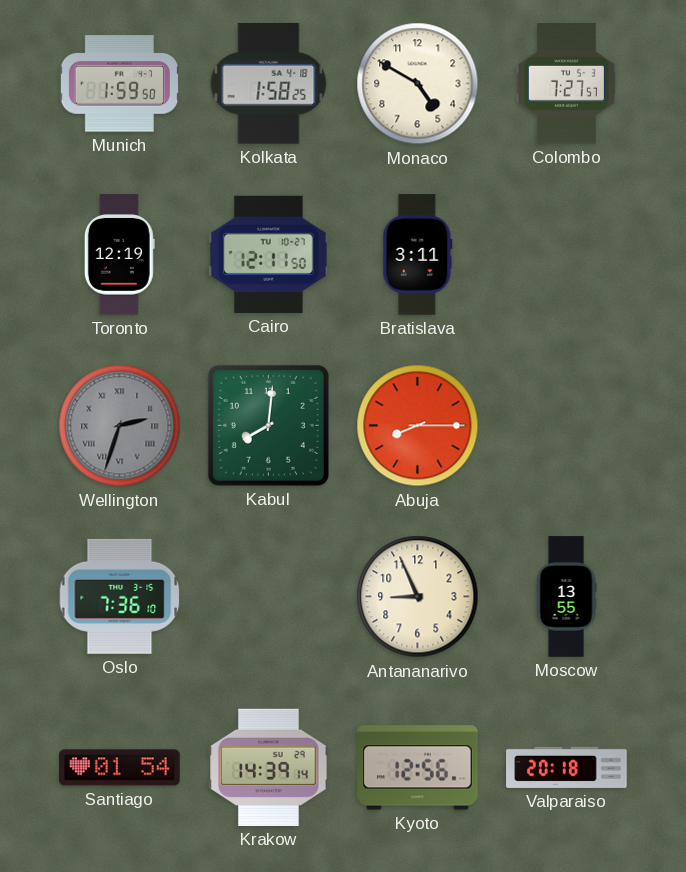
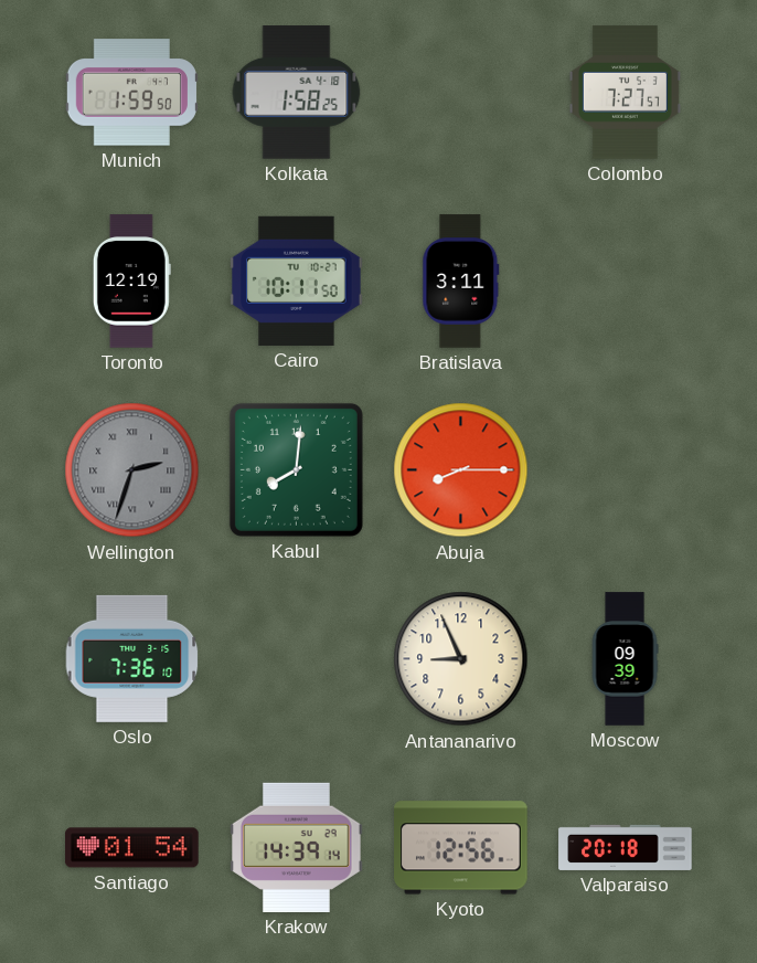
Monaco: 4:50 -> none
Cairo: 12:11 -> 10:11
Moscow: 13:55 -> 09:39
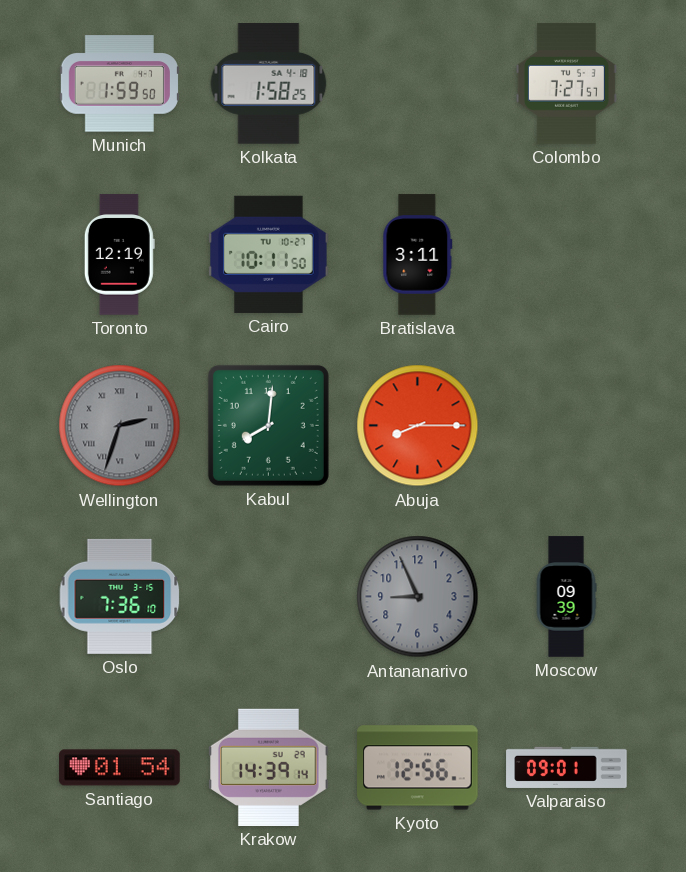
Antananarivo dial: cream -> grey
Valparaiso: 20:18 -> 09:01
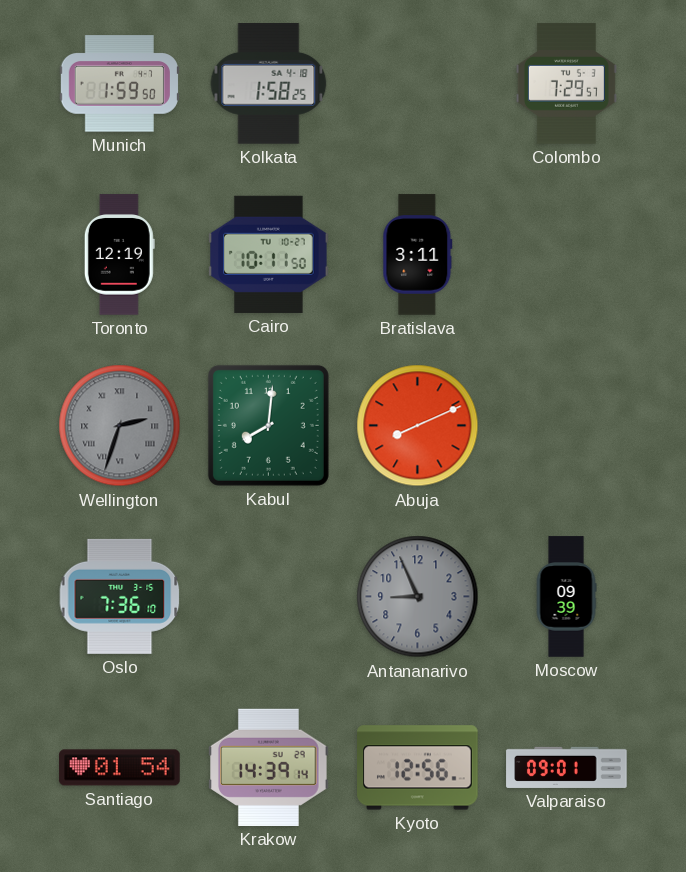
Colombo: 7:27 -> 7:29
Abuja: 8:15 -> 8:11
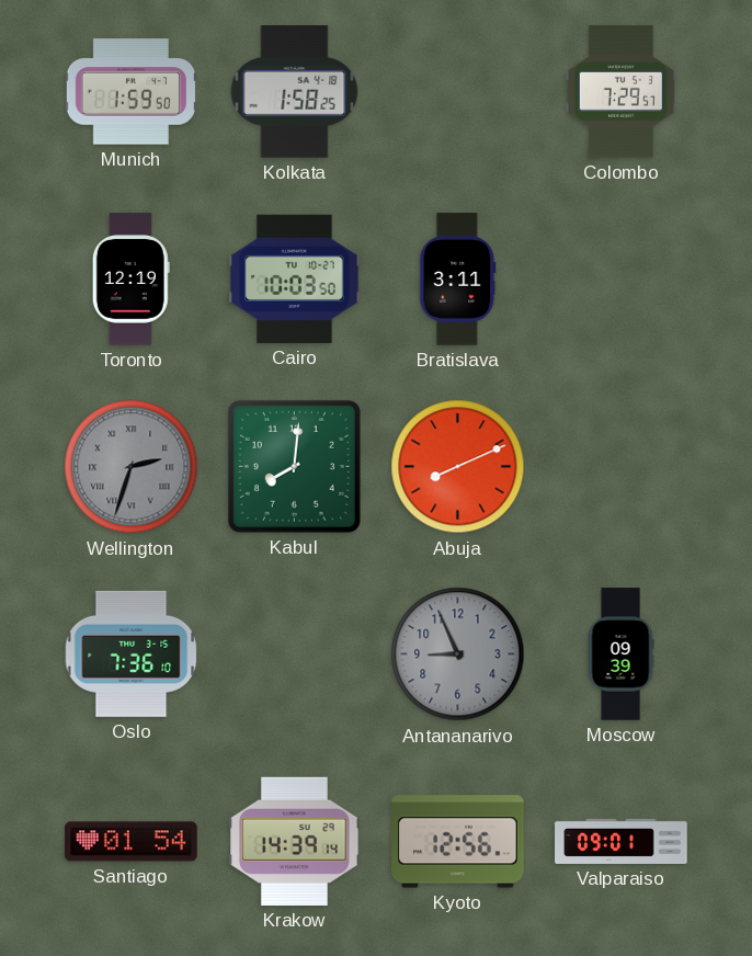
Cairo: 10:11 -> 10:03
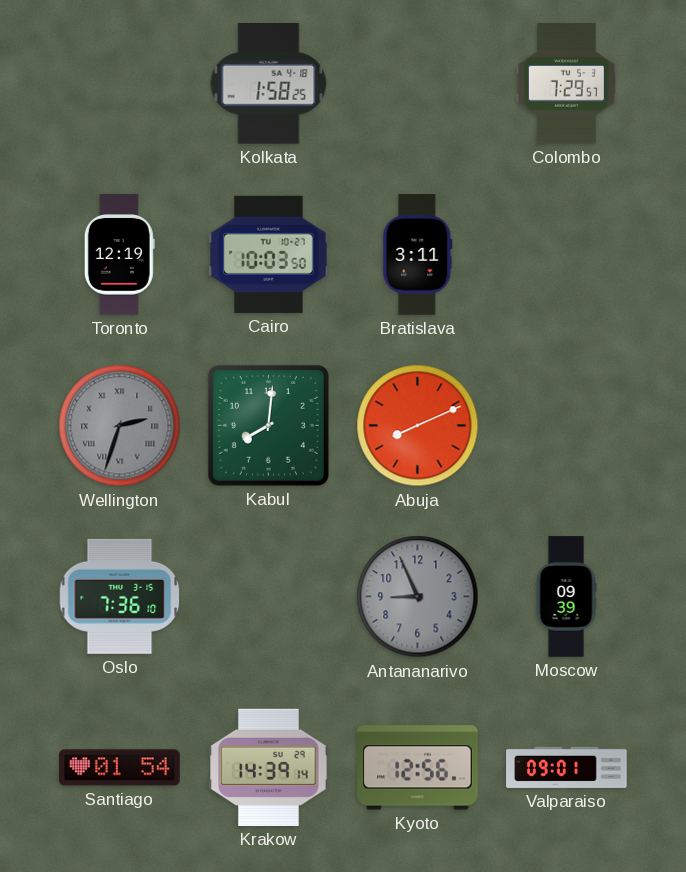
Munich: 1:59 -> none
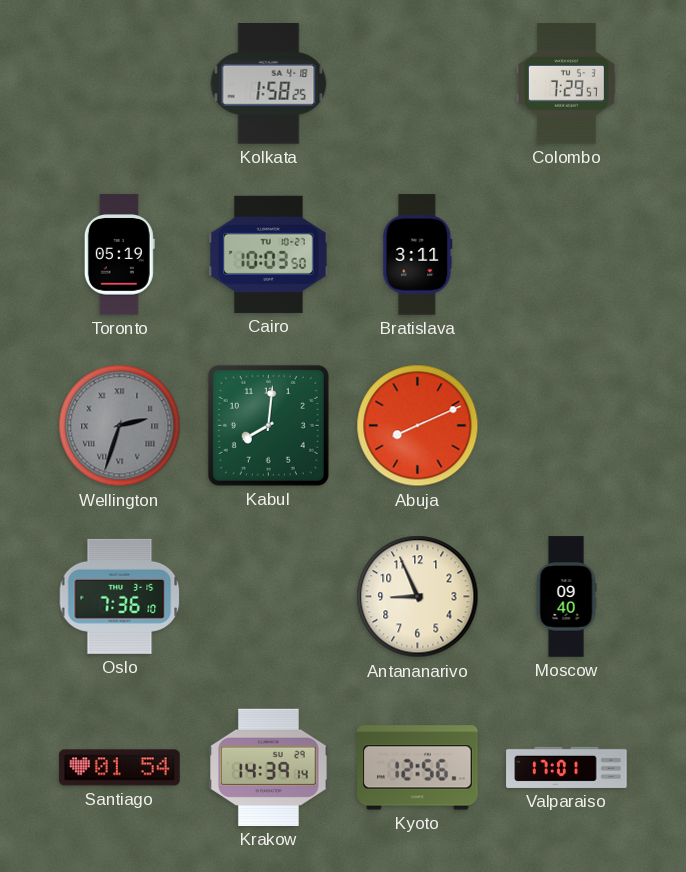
Toronto: 12:19 -> 05:19
Antananarivo dial: grey -> cream
Moscow: 09:39 -> 09:40
Valparaiso: 09:01 -> 17:01
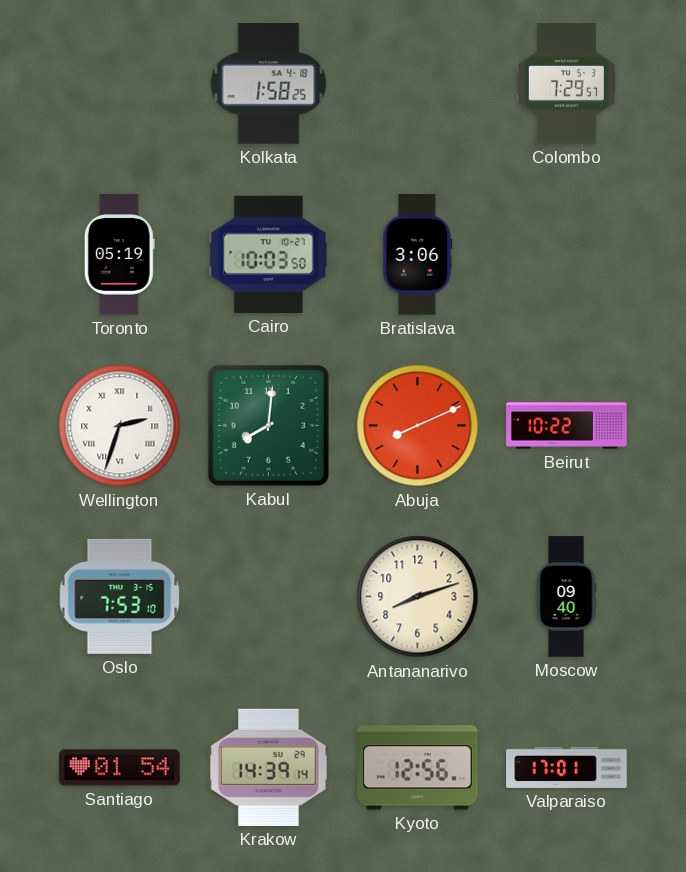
Bratislava: 3:11 -> 3:06
Wellington dial: grey -> white
Beirut: none -> 10:22
Oslo: 7:36 -> 7:53
Antananarivo: 8:56 -> 8:12
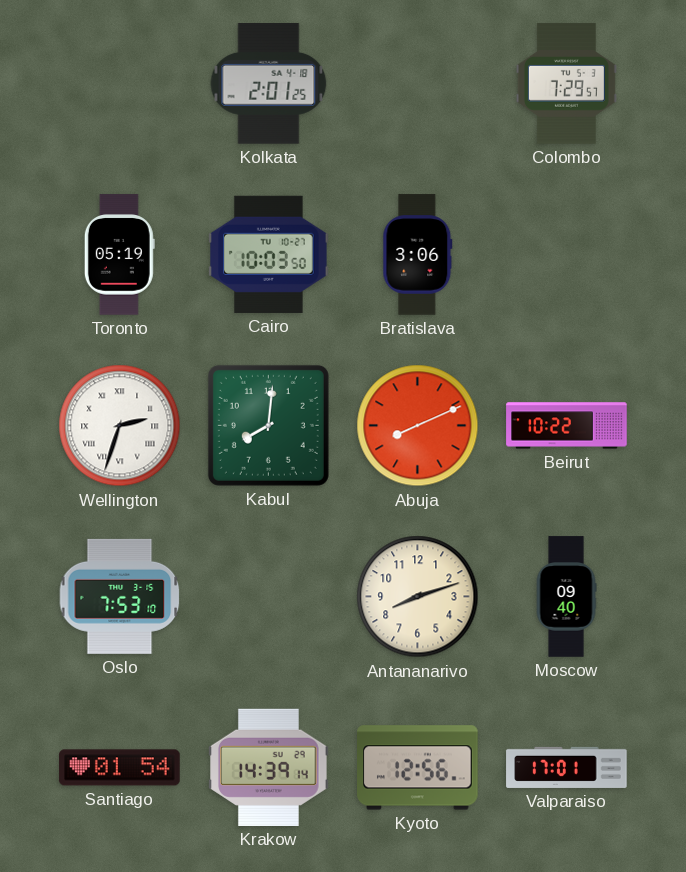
Kolkata: 1:58 -> 2:01
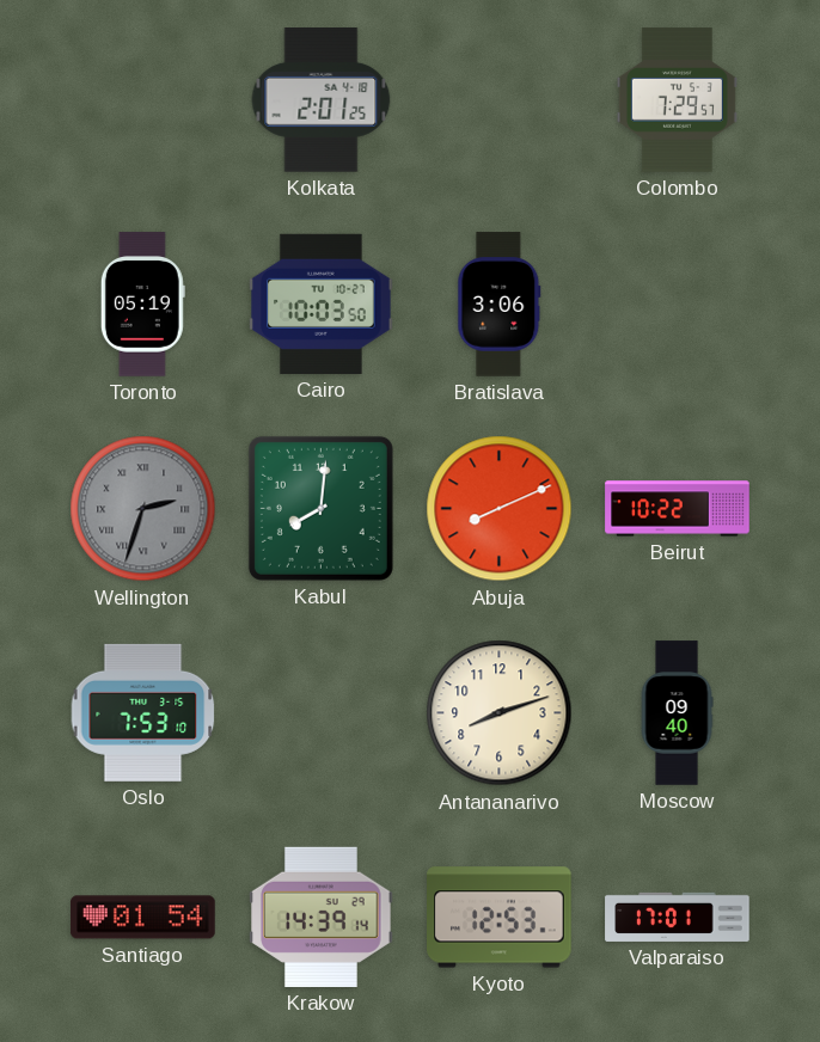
Wellington dial: white -> grey
Kyoto: 12:56 -> 12:53
